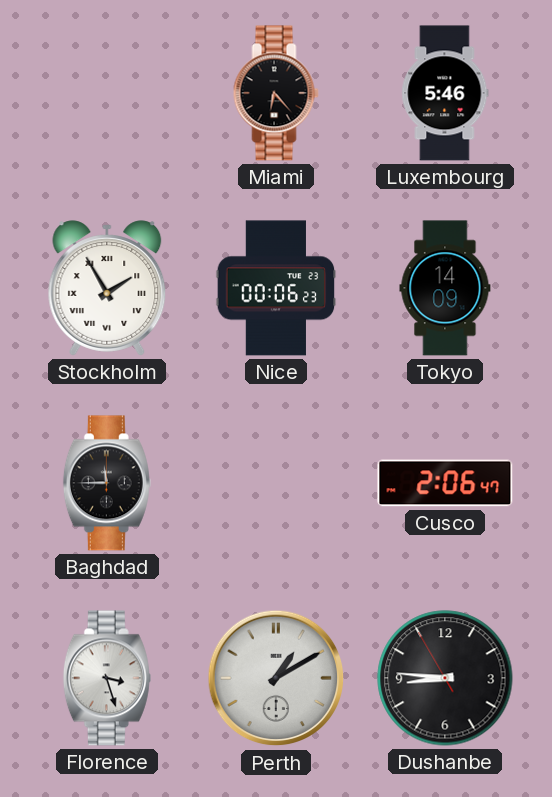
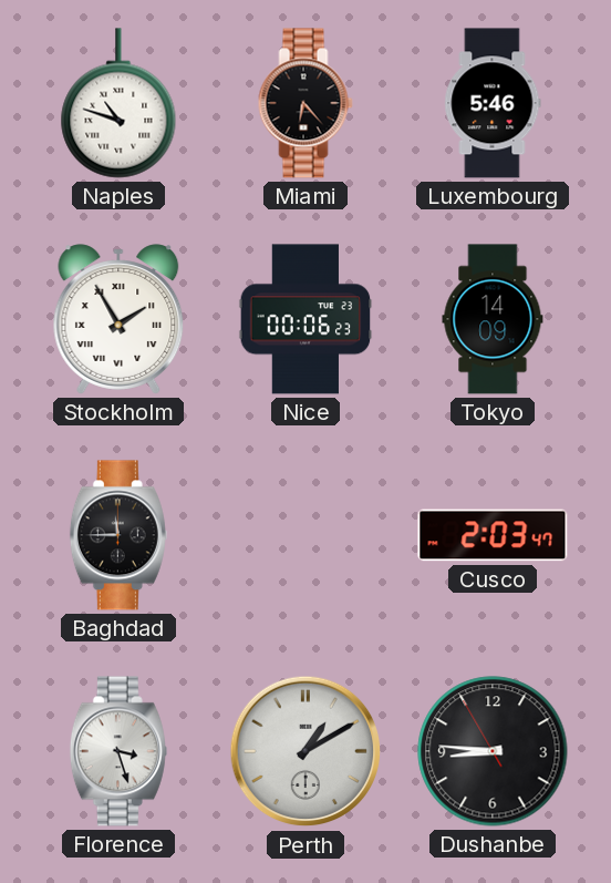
Naples: none -> 10:48
Cusco: 2:06 -> 2:03
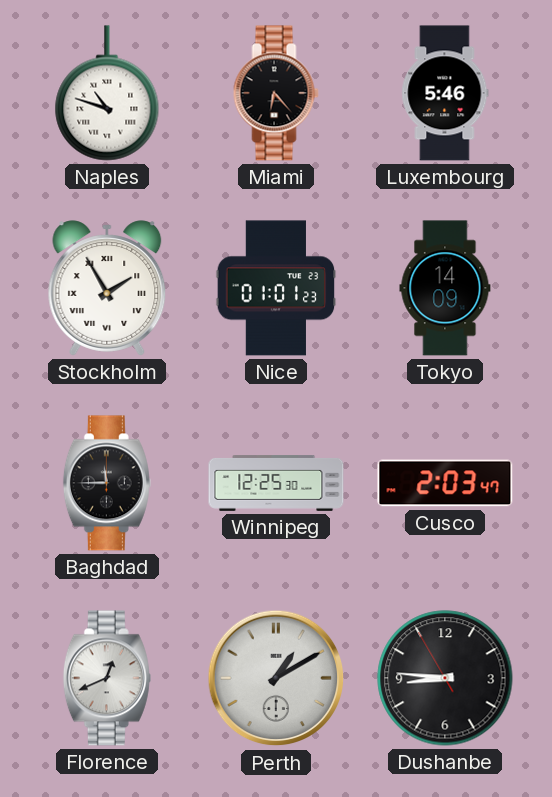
Nice: 00:06 -> 01:01
Winnipeg: none -> 12:25
Florence: 3:27 -> 12:41
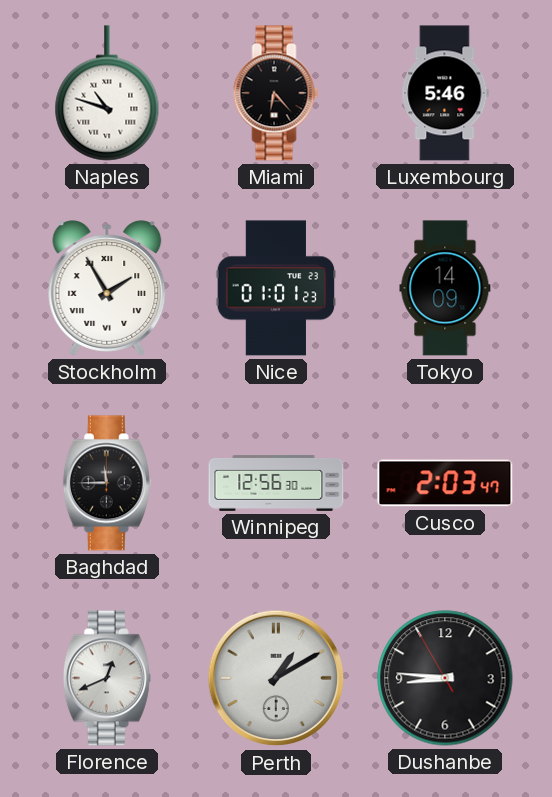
Winnipeg: 12:25 -> 12:56
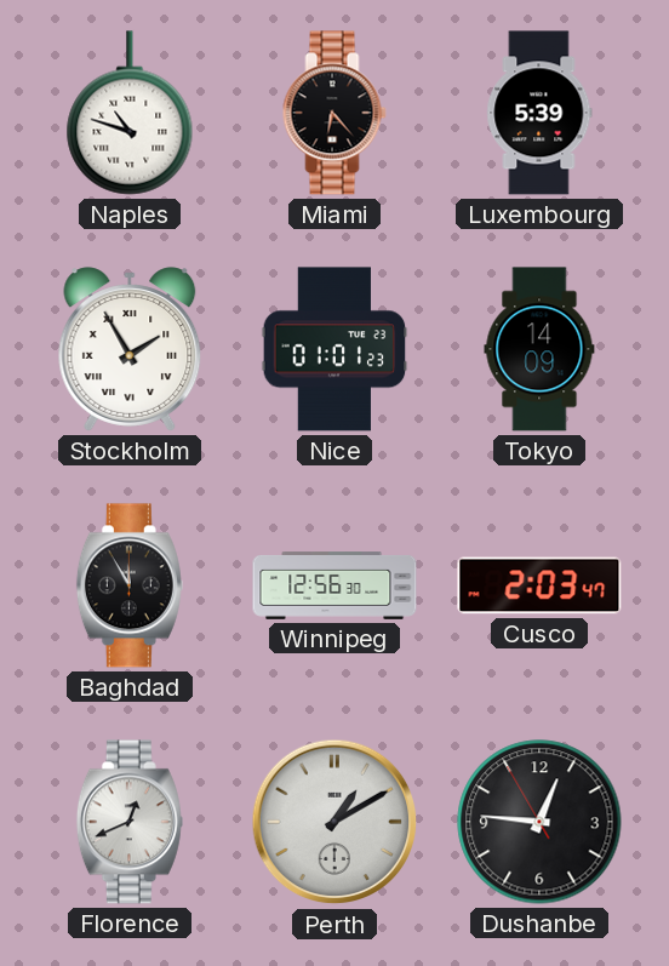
Luxembourg: 5:46 -> 5:39
Baghdad: 11:45 -> 11:55
Dushanbe: 8:45 -> 12:45
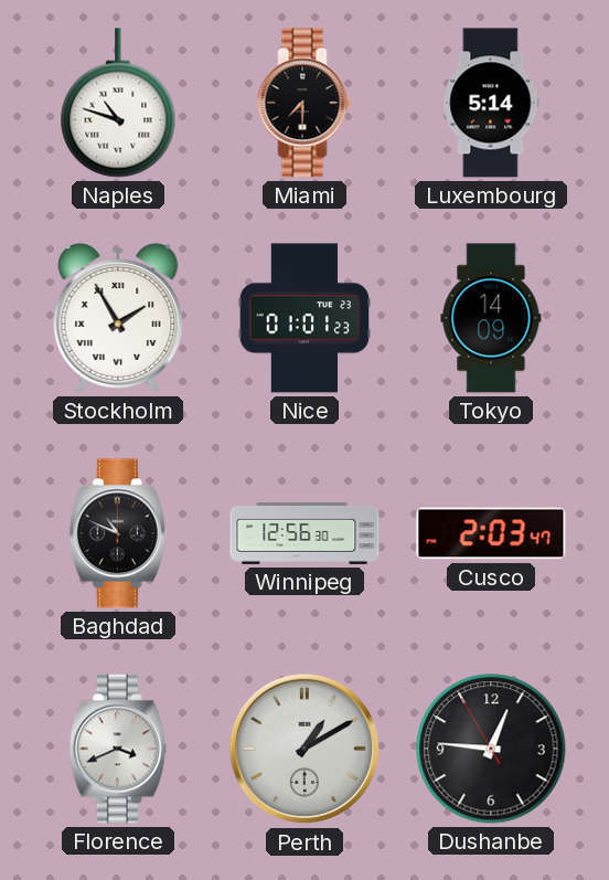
Miami: 6:23 -> 7:30
Luxembourg: 5:39 -> 5:14
Baghdad: 11:55 -> 10:49
Florence: 12:41 -> 3:41
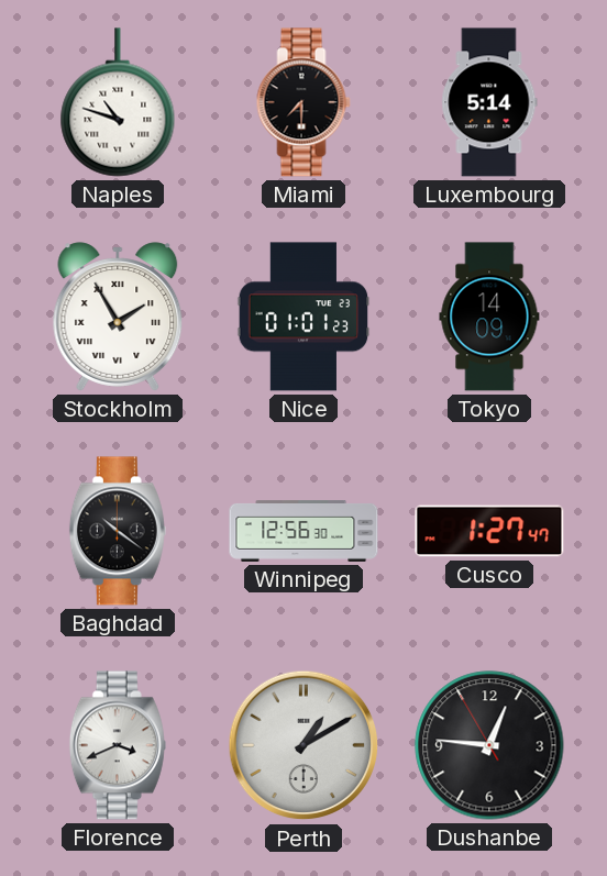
Baghdad: 10:49 -> 10:21
Cusco: 2:03 -> 1:27
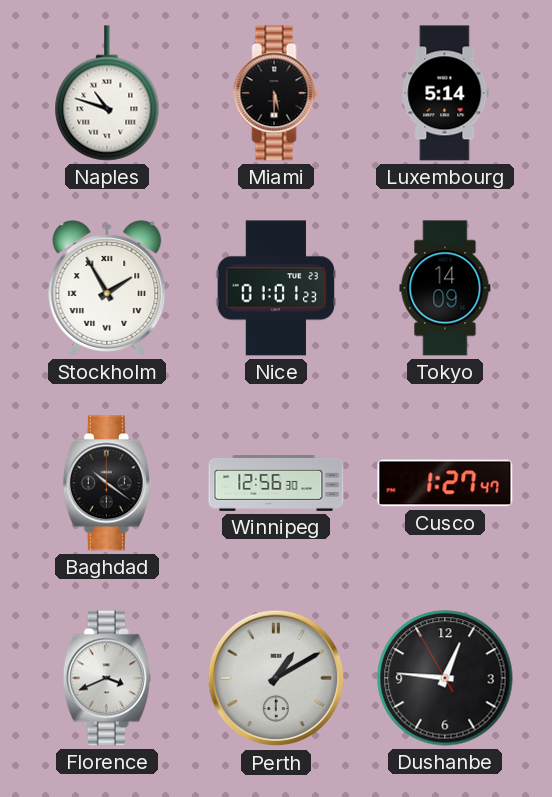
Miami: 7:30 -> 5:30
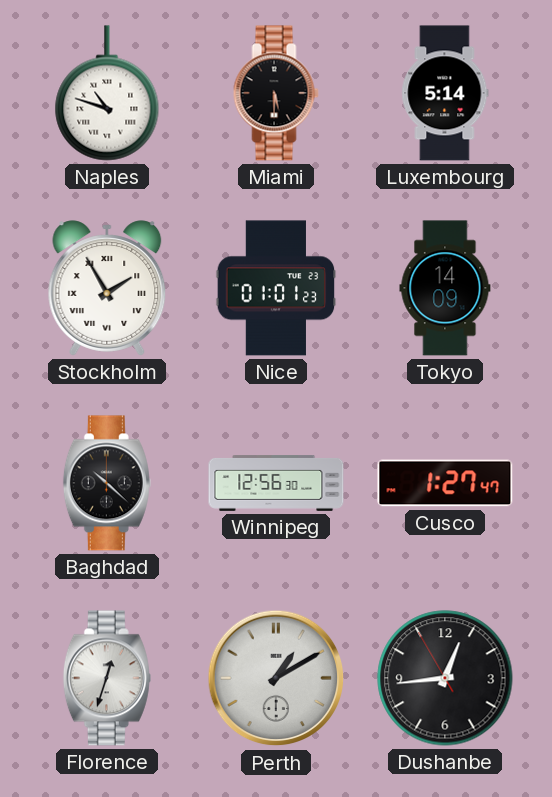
Baghdad: 10:21 -> 10:22
Florence: 3:41 -> 12:33
Dushanbe: 12:45 -> 12:43
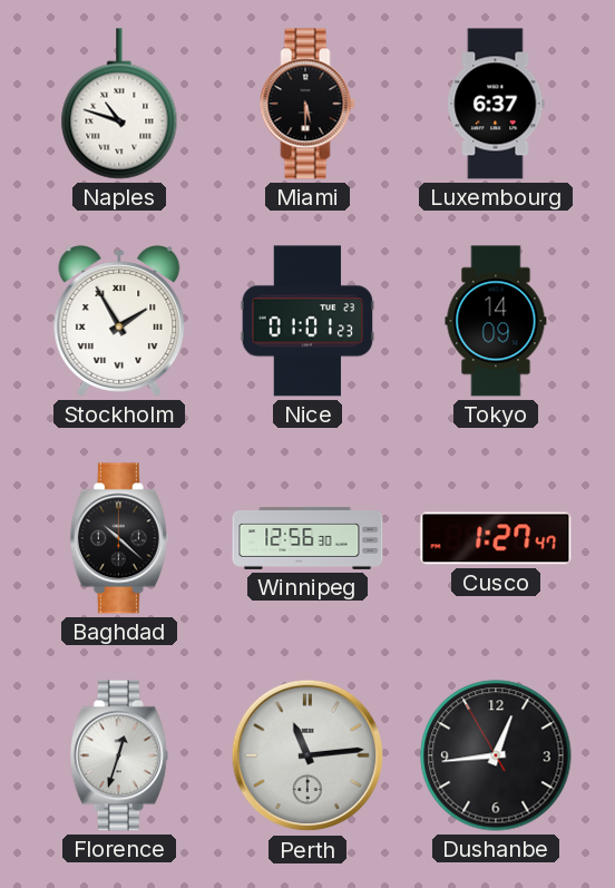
Luxembourg: 5:14 -> 6:37
Perth: 1:10 -> 11:14
